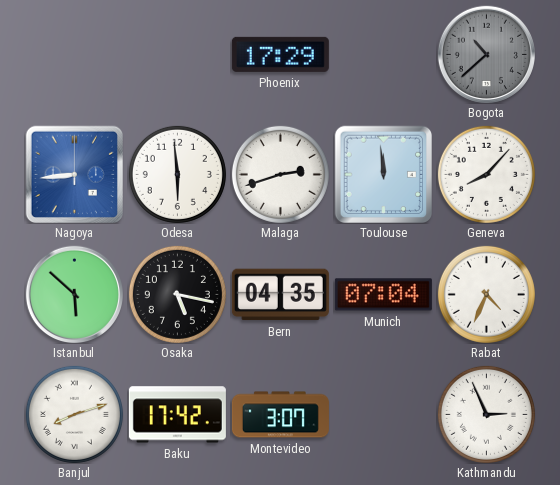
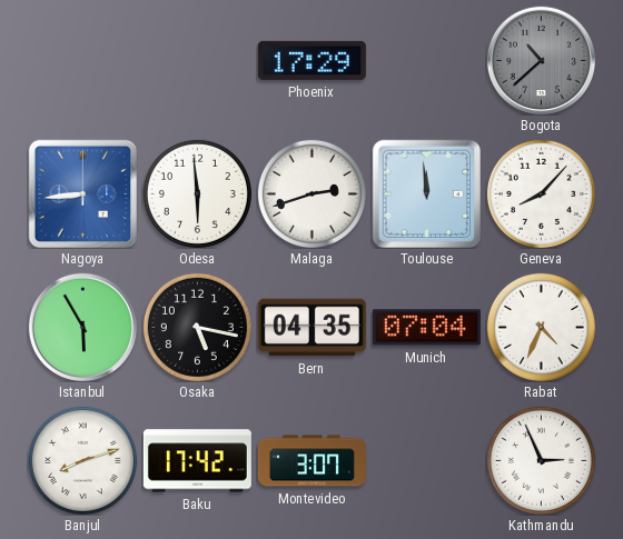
Istanbul: 5:52 -> 5:55
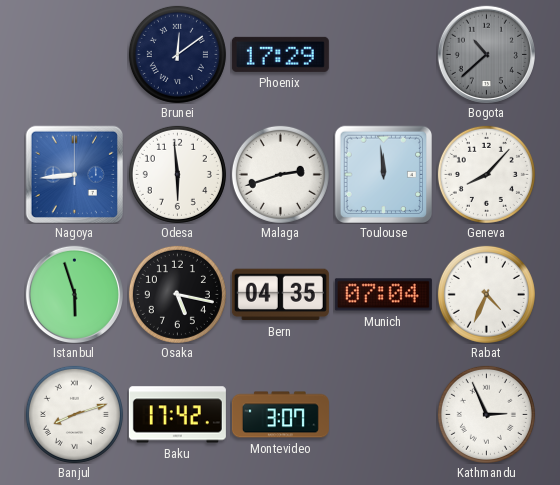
Brunei: none -> 12:09
Istanbul: 5:55 -> 5:57
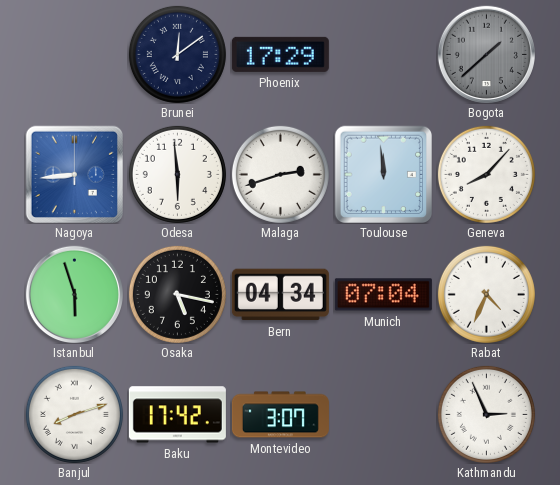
Bogota: 10:38 -> 1:38
Bern: 04:35 -> 04:34
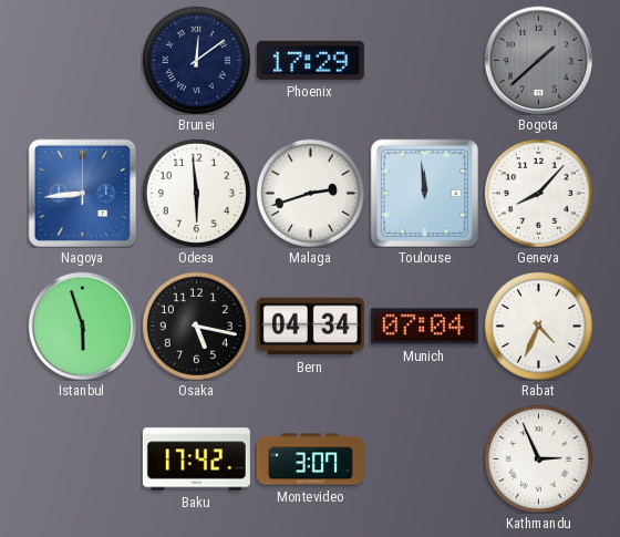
Banjul: 8:12 -> none
